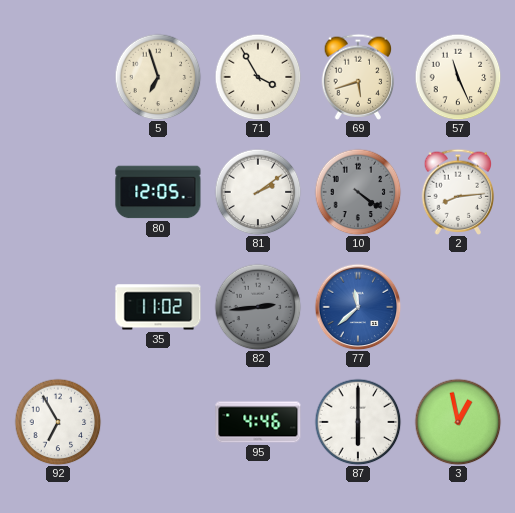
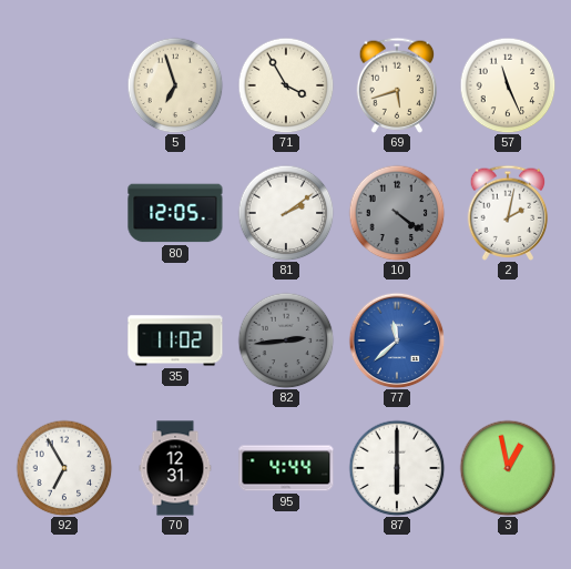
2: 8:14 -> 2:02
70: none -> 12:31
95: 4:46 -> 4:44
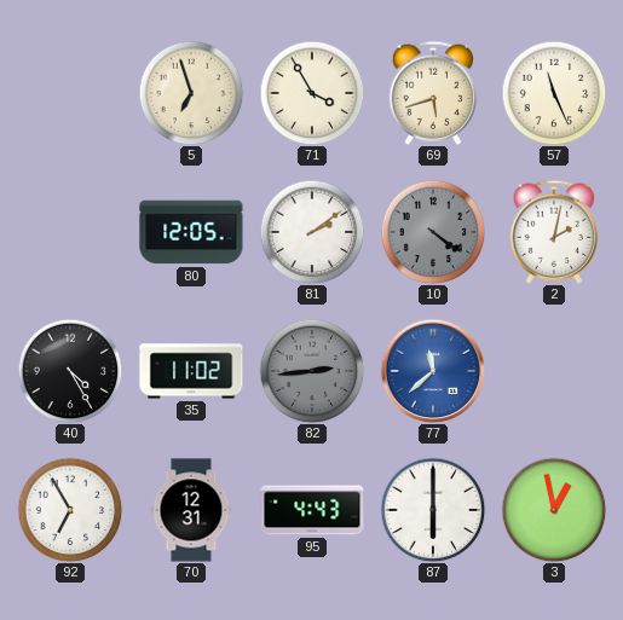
40: none -> 4:25
95: 4:44 -> 4:43
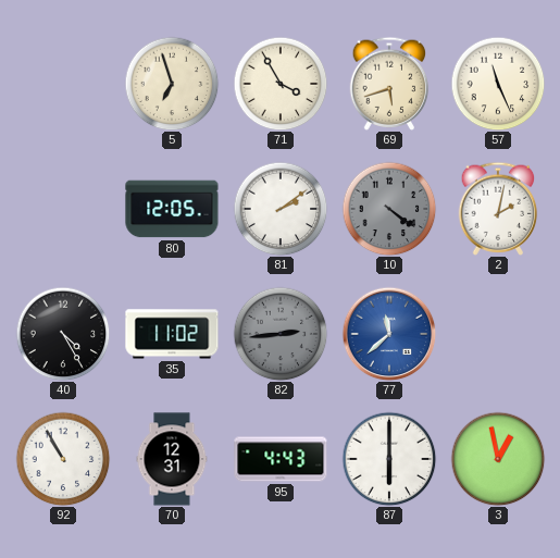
92: 6:55 -> 10:55
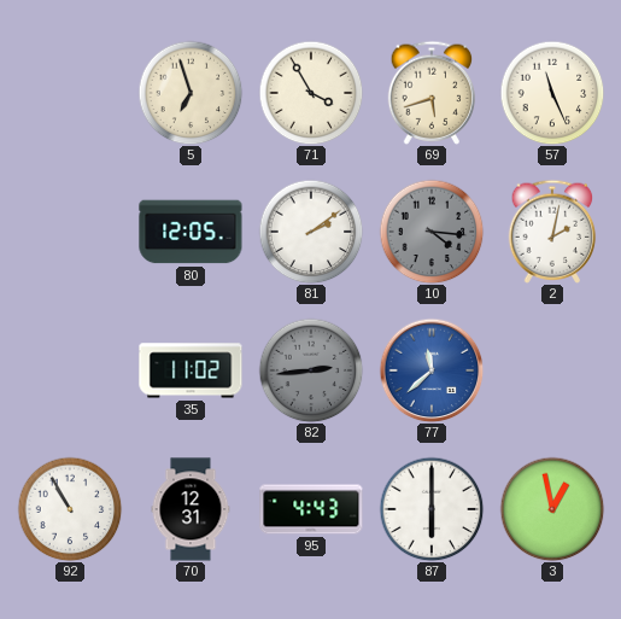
10: 4:21 -> 4:16
40: 4:25 -> none
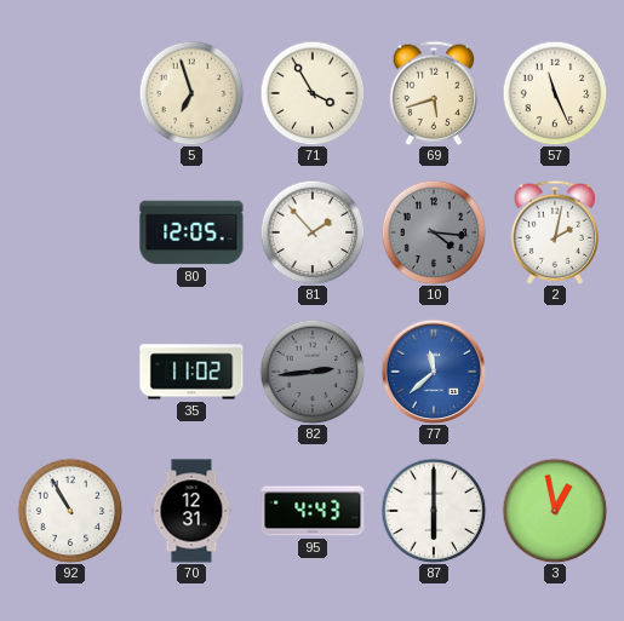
81: 2:09 -> 1:53
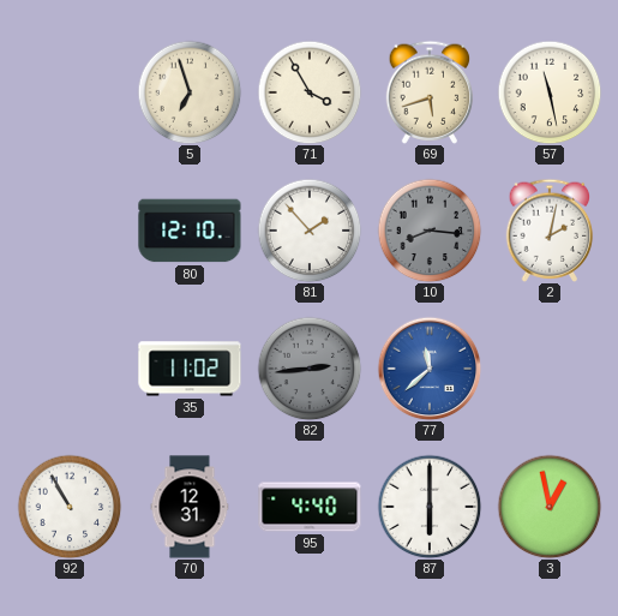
57: 11:26 -> 11:28
80: 12:05 -> 12:10
10: 4:16 -> 8:16
95: 4:43 -> 4:40
